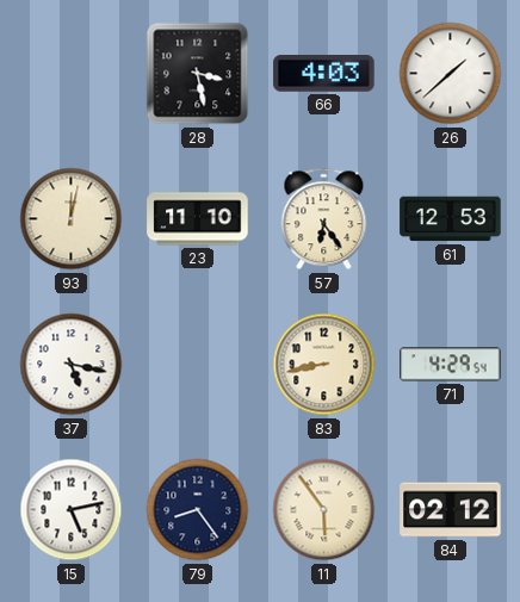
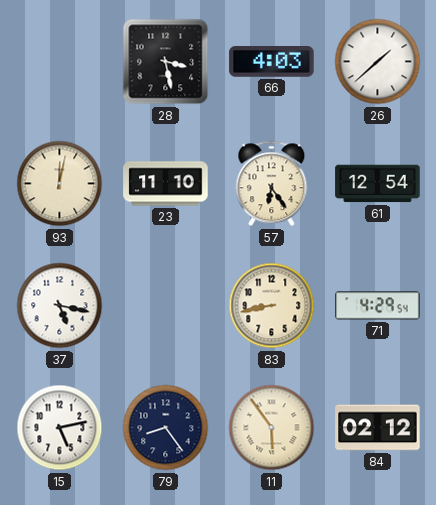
61: 12:53 -> 12:54
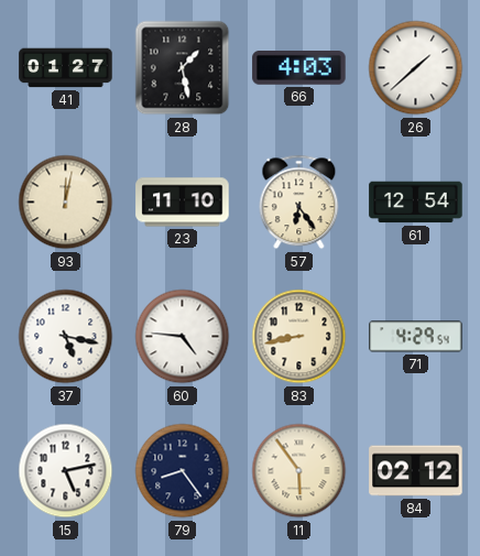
41: none -> 01:27
28: 3:28 -> 1:28
60: none -> 4:46
